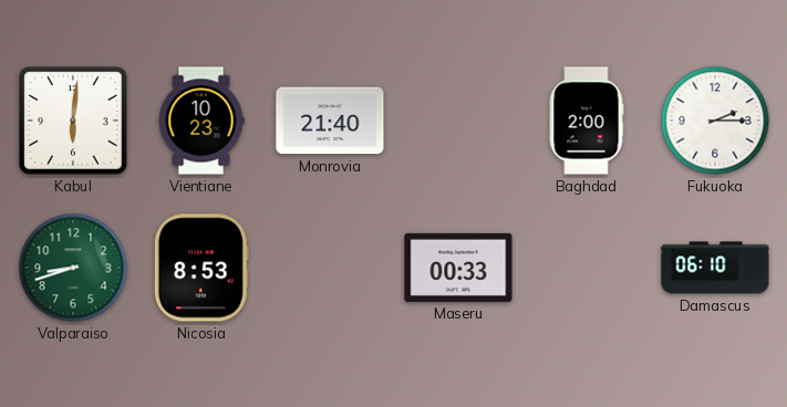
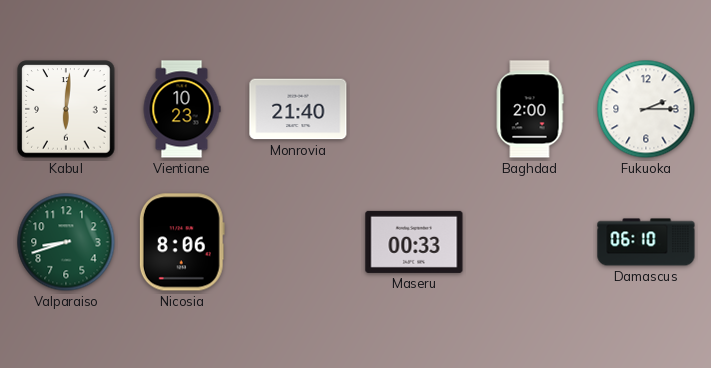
Nicosia: 8:53 -> 8:06
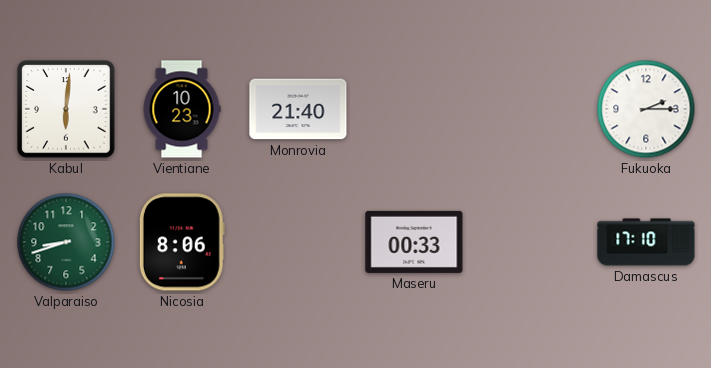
Baghdad: 2:00 -> none
Damascus: 06:10 -> 17:10
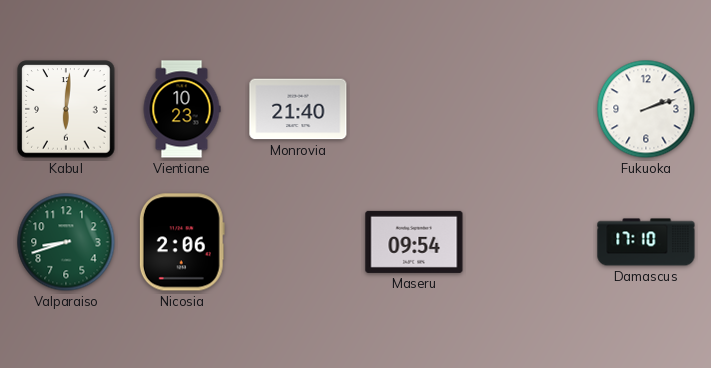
Fukuoka: 2:15 -> 2:12
Nicosia: 8:06 -> 2:06
Maseru: 00:33 -> 09:54
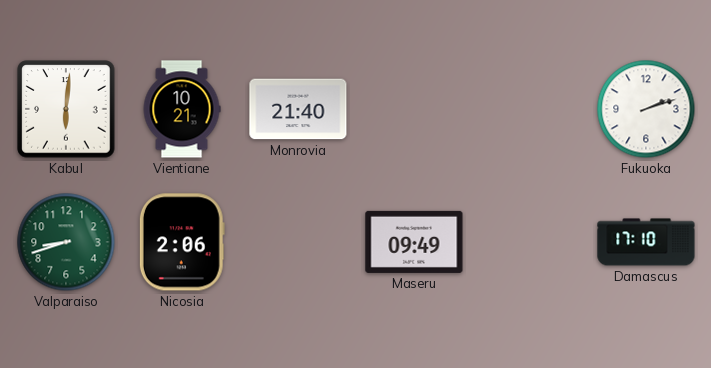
Vientiane: 10:23 -> 10:21
Maseru: 09:54 -> 09:49
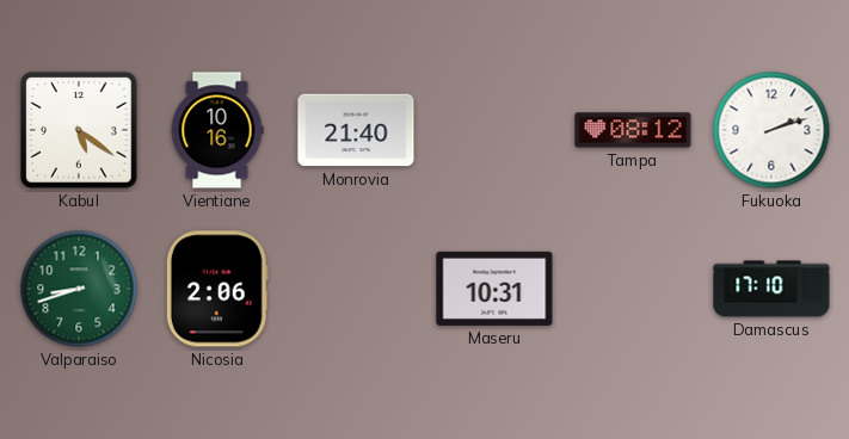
Kabul: 6:01 -> 5:21
Vientiane: 10:21 -> 10:16
Tampa: none -> 08:12
Maseru: 09:49 -> 10:31
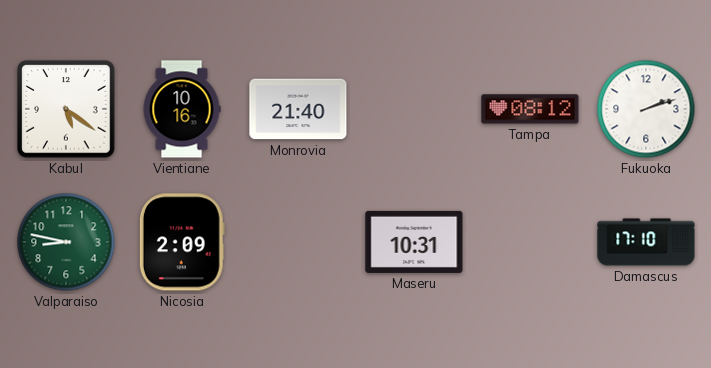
Valparaiso: 8:42 -> 8:47
Nicosia: 2:06 -> 2:09
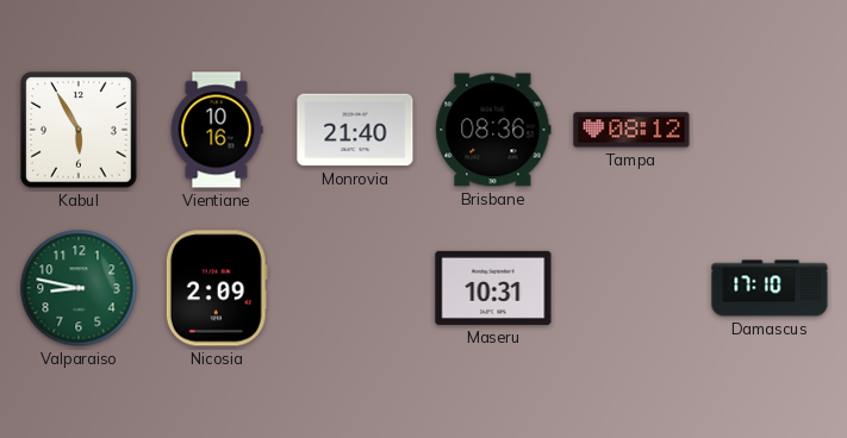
Kabul: 5:21 -> 5:55
Brisbane: none -> 08:36
Fukuoka: 2:12 -> none
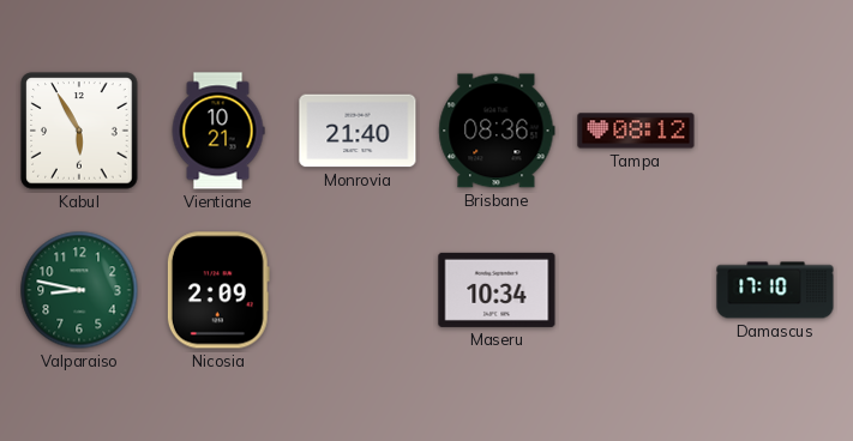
Vientiane: 10:16 -> 10:21
Maseru: 10:31 -> 10:34
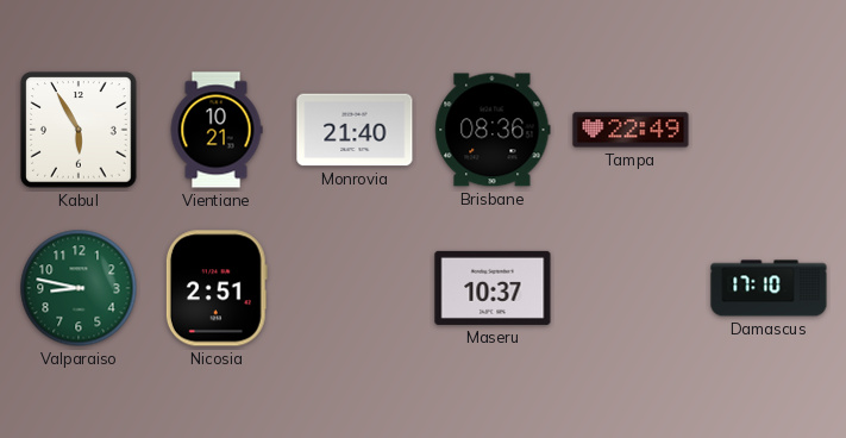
Tampa: 08:12 -> 22:49
Nicosia: 2:09 -> 2:51
Maseru: 10:34 -> 10:37
